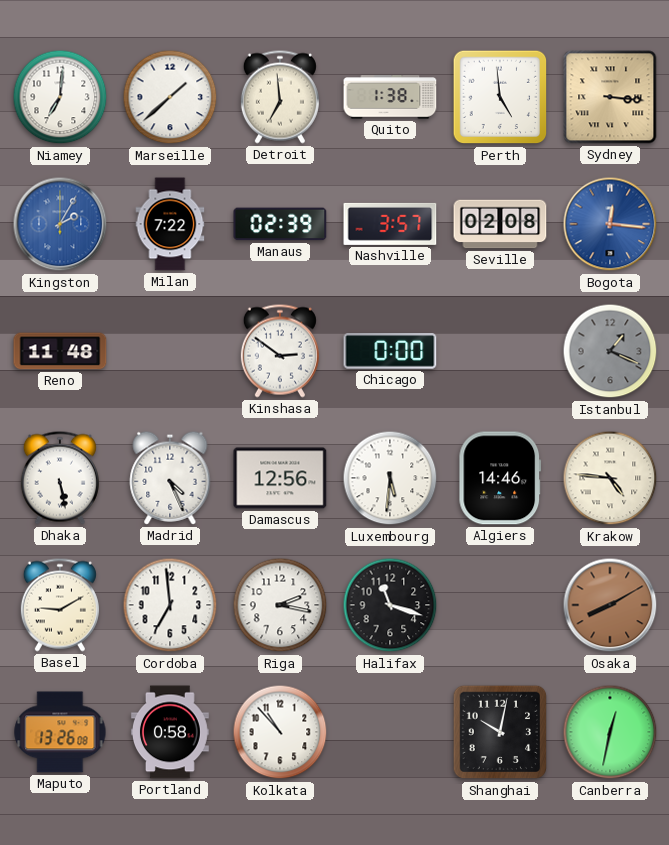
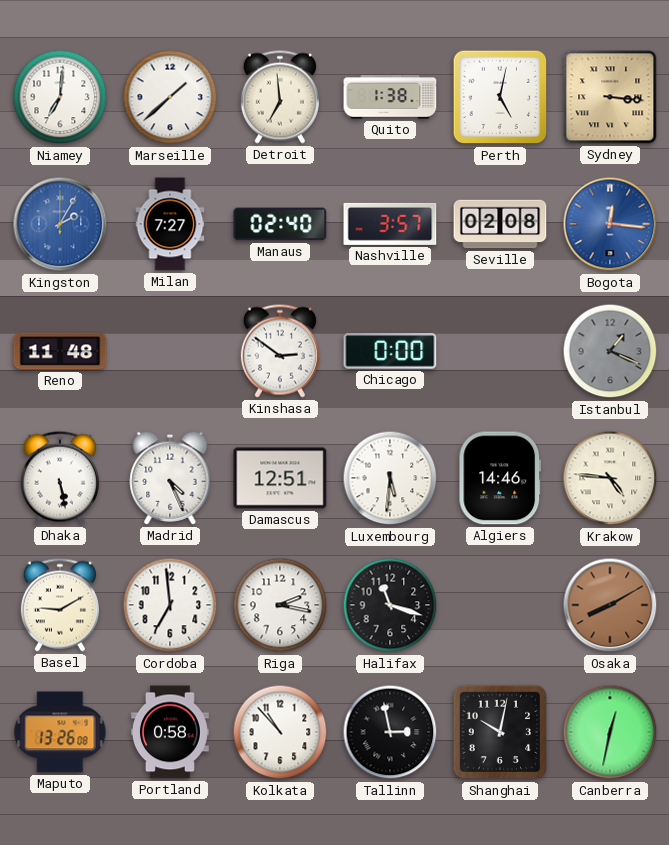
Perth: 4:59 -> 5:02
Milan: 7:22 -> 7:27
Manaus: 02:39 -> 02:40
Damascus: 12:56 -> 12:51
Tallinn: none -> 2:58
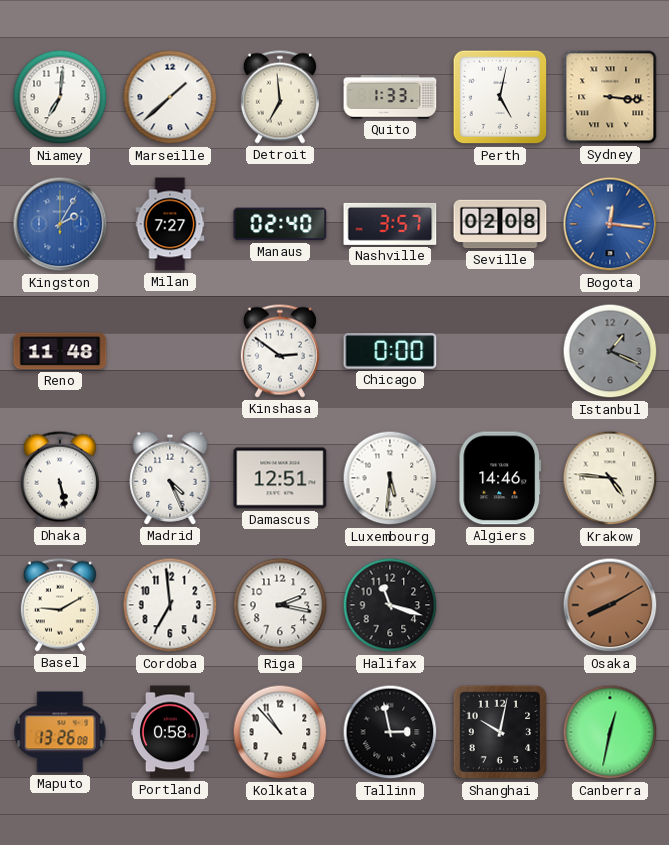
Quito: 1:38 -> 1:33
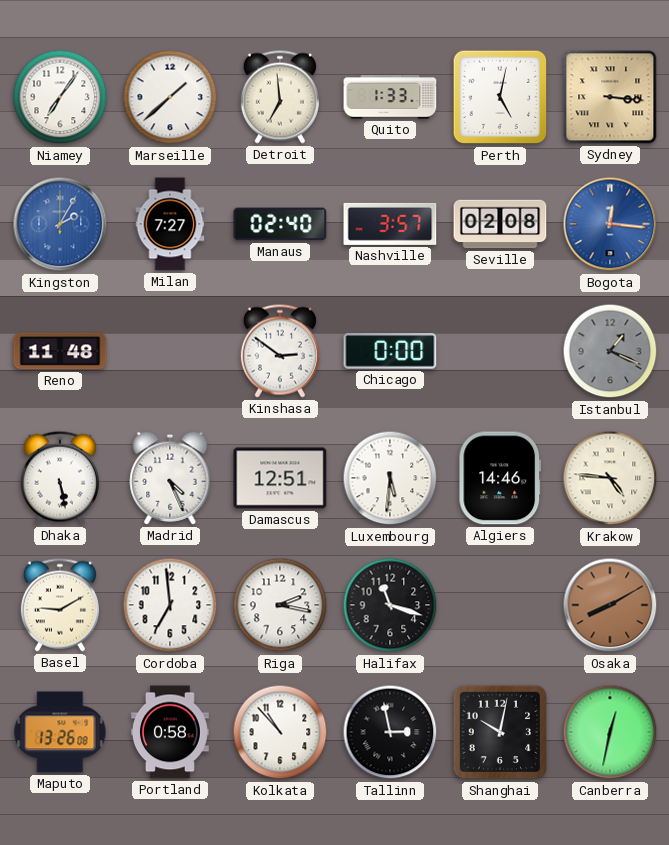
Niamey: 7:01 -> 7:06
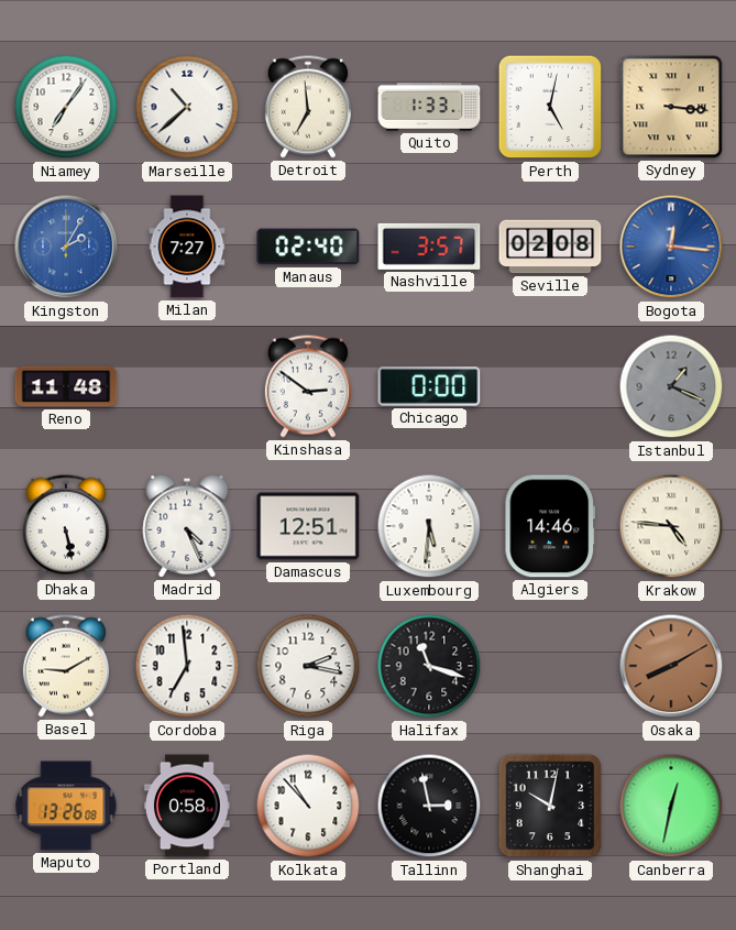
Marseille: 1:38 -> 10:38
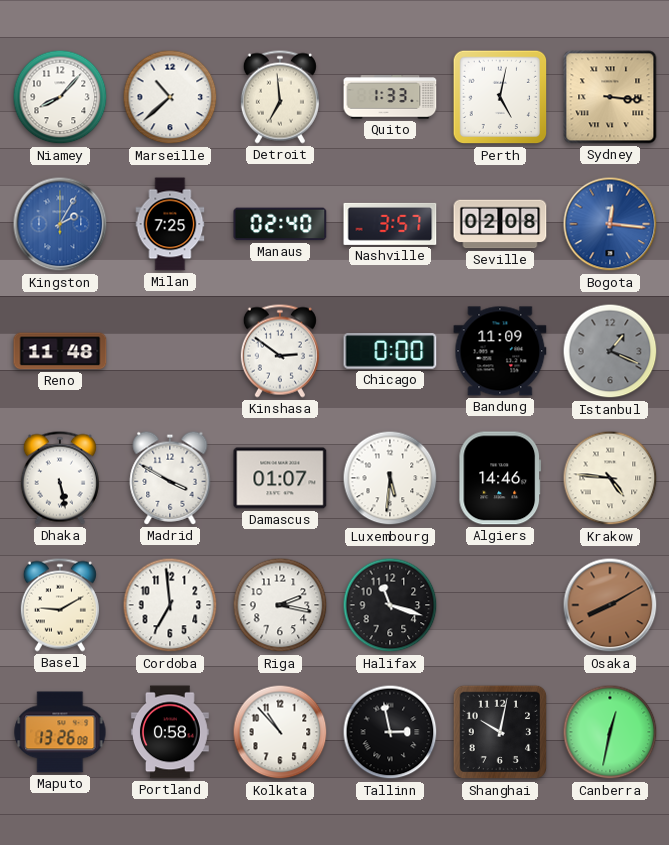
Niamey: 7:06 -> 8:07
Milan: 7:27 -> 7:25
Bandung: none -> 11:09
Madrid: 4:26 -> 3:50
Damascus: 12:51 -> 01:07
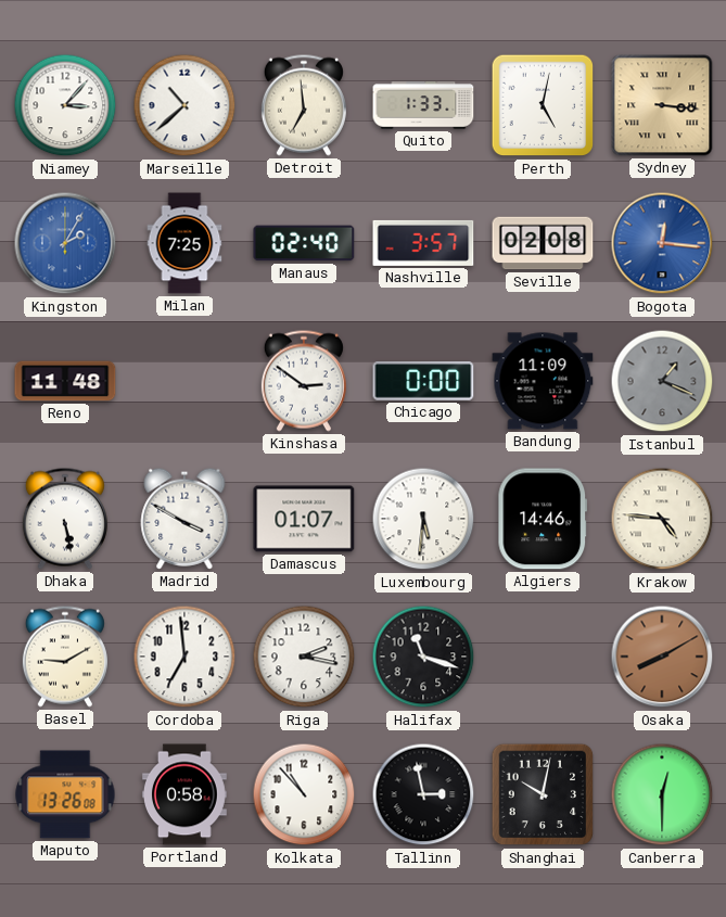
Niamey: 8:07 -> 3:07
Canberra: 12:32 -> 12:30
